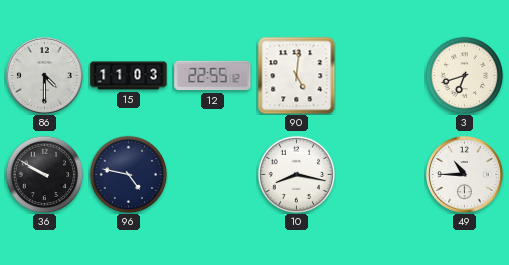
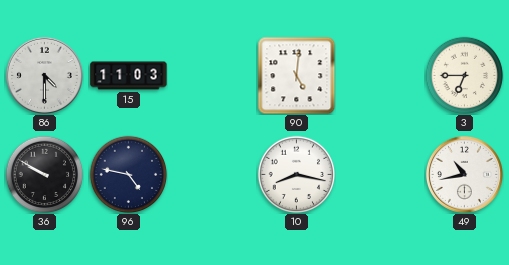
12: 22:55 -> none
3: 6:42 -> 6:45
49: 10:45 -> 10:43
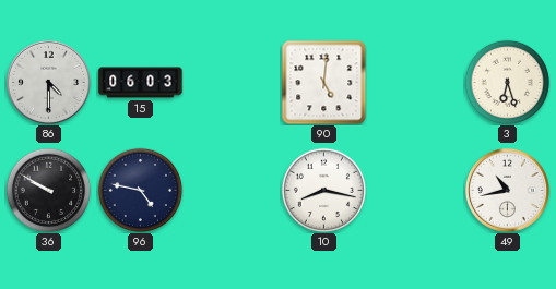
15: 11:03 -> 06:03
3: 6:45 -> 6:27
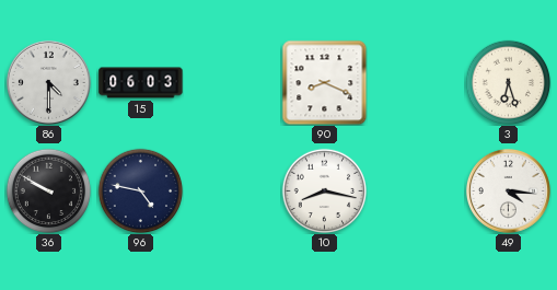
90: 5:01 -> 8:19
49: 10:43 -> 4:16
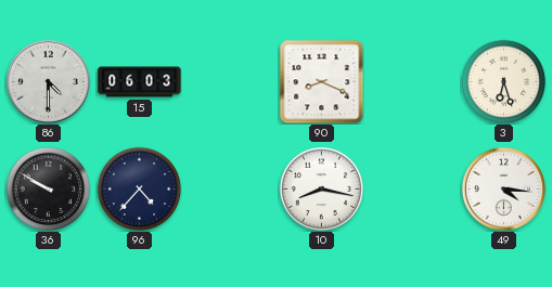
96: 4:47 -> 4:37
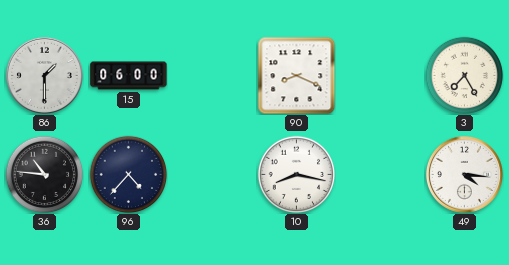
86: 4:30 -> 1:30
15: 06:03 -> 06:00
3: 6:27 -> 7:25
36: 9:50 -> 10:46
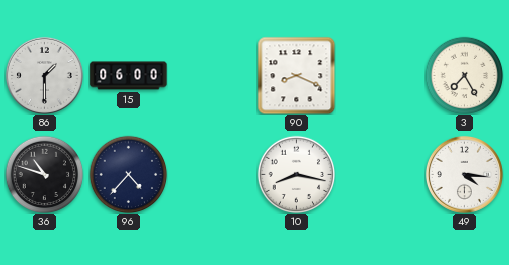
36: 10:46 -> 10:48
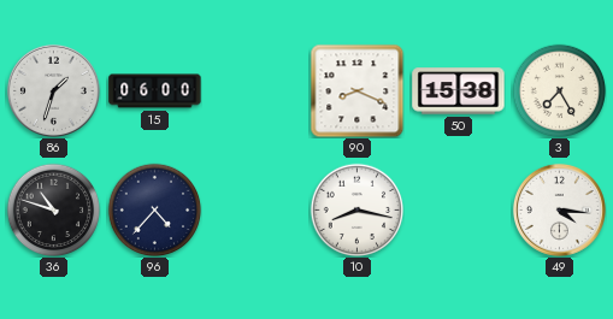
86: 1:30 -> 1:33
50: none -> 15:38
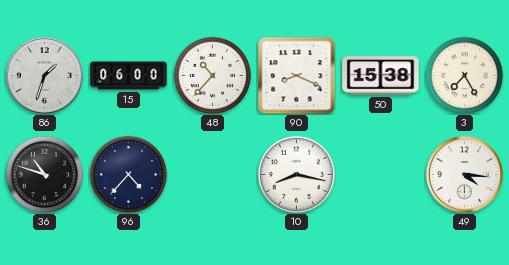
48: none -> 10:37
